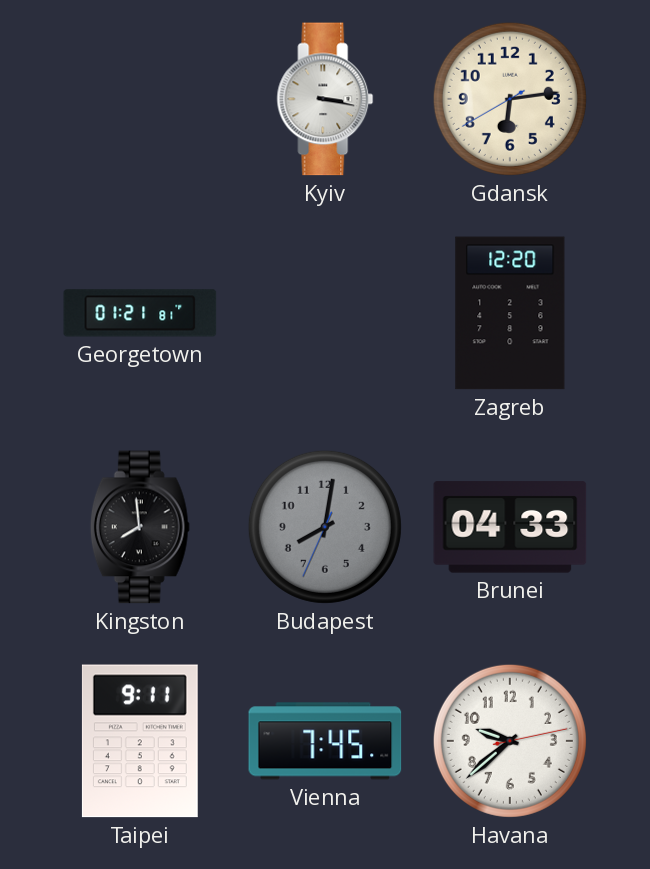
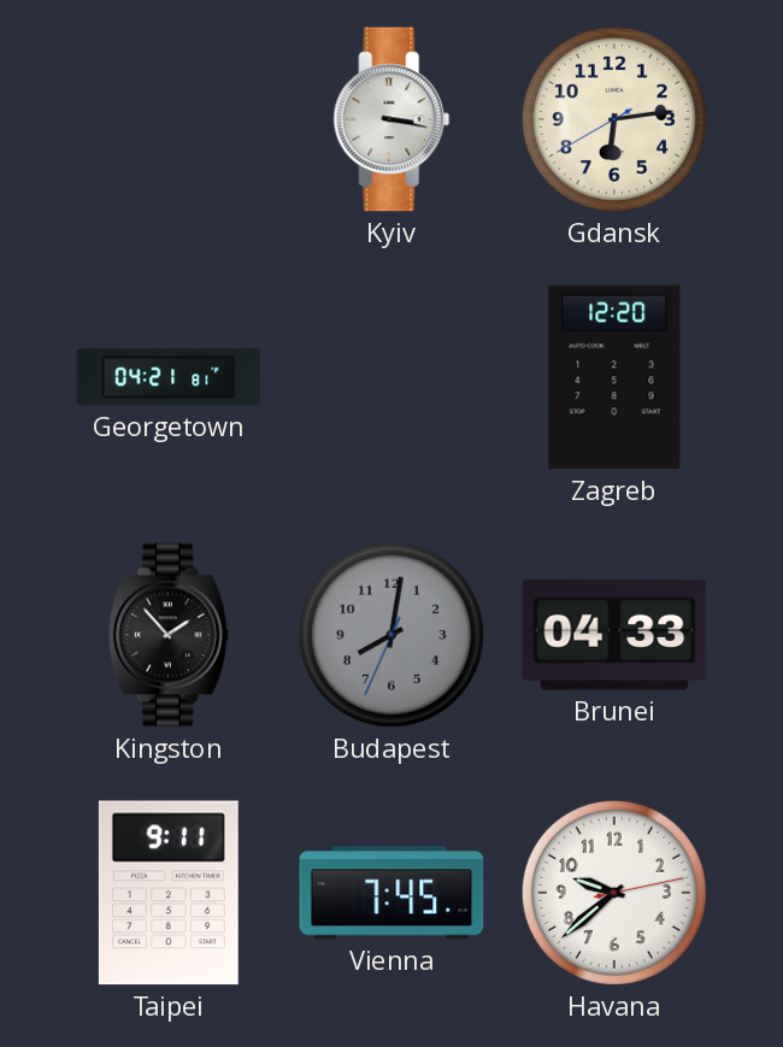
Georgetown: 01:21 -> 04:21
Kingston: 7:59 -> 1:53
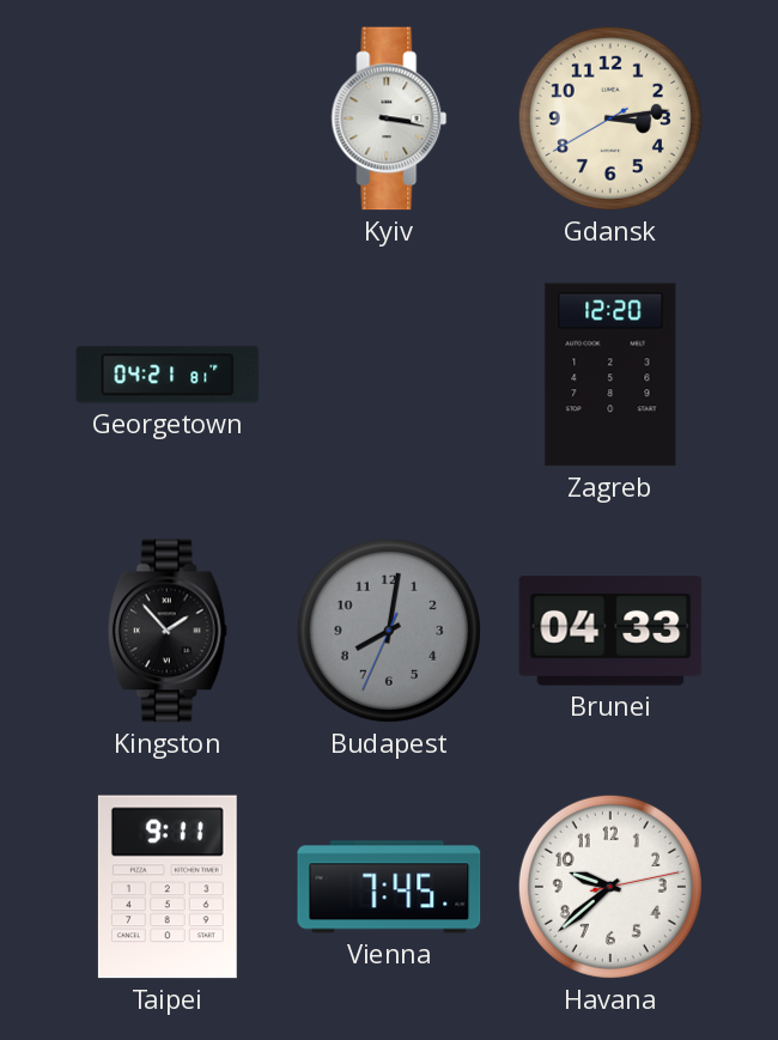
Gdansk: 6:13 -> 3:13
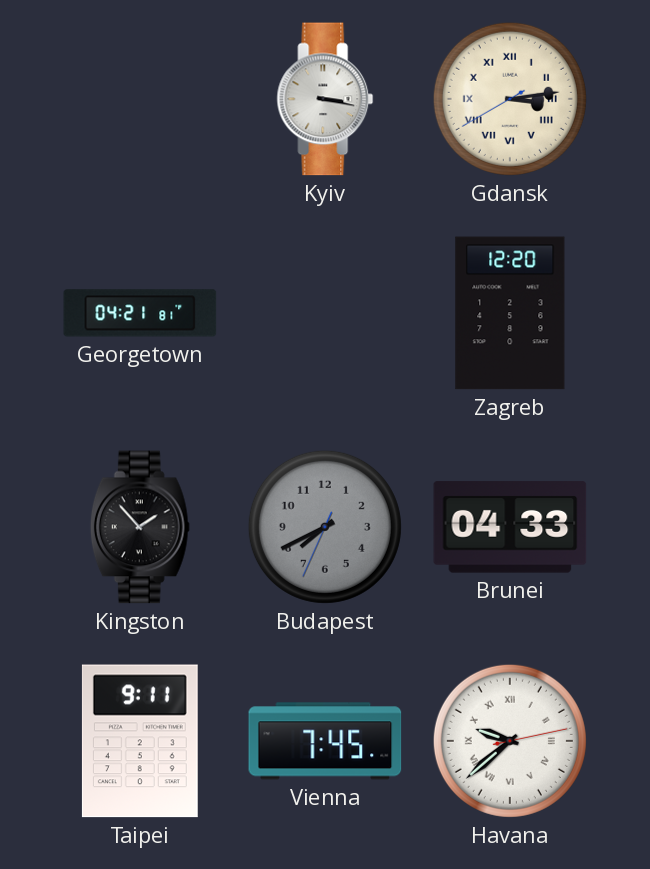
Gdansk numerals: Arabic -> Roman
Budapest: 8:01 -> 7:40
Havana numerals: Arabic -> Roman
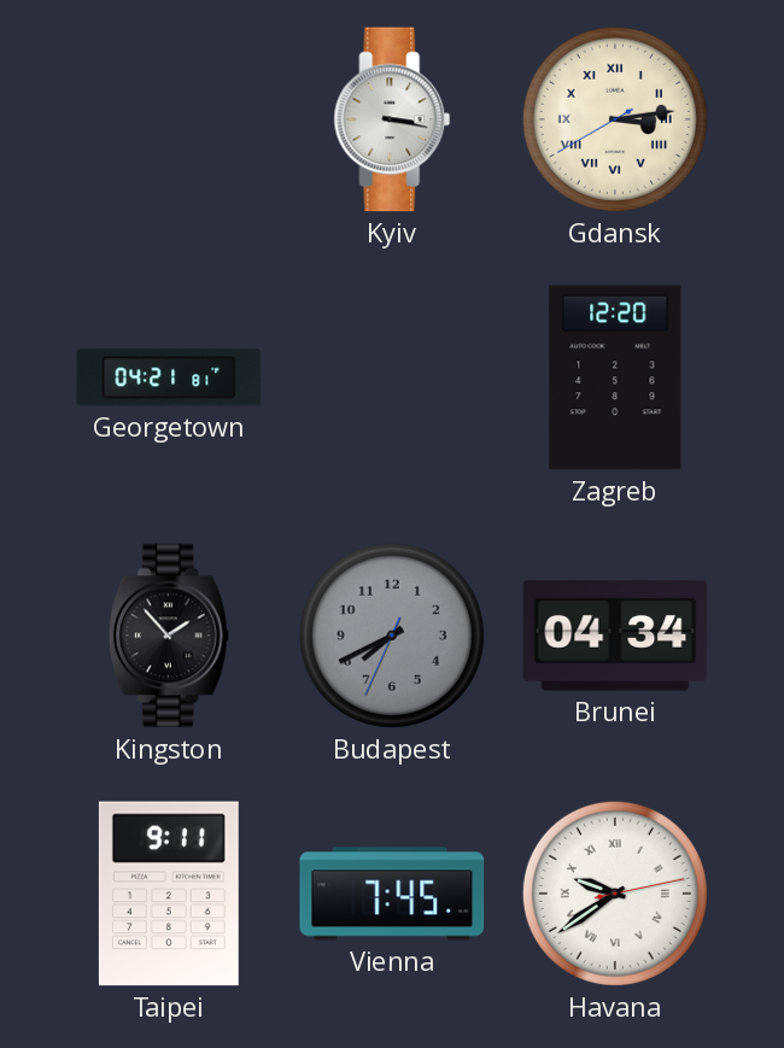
Brunei: 04:33 -> 04:34
Havana: 9:38 -> 9:39
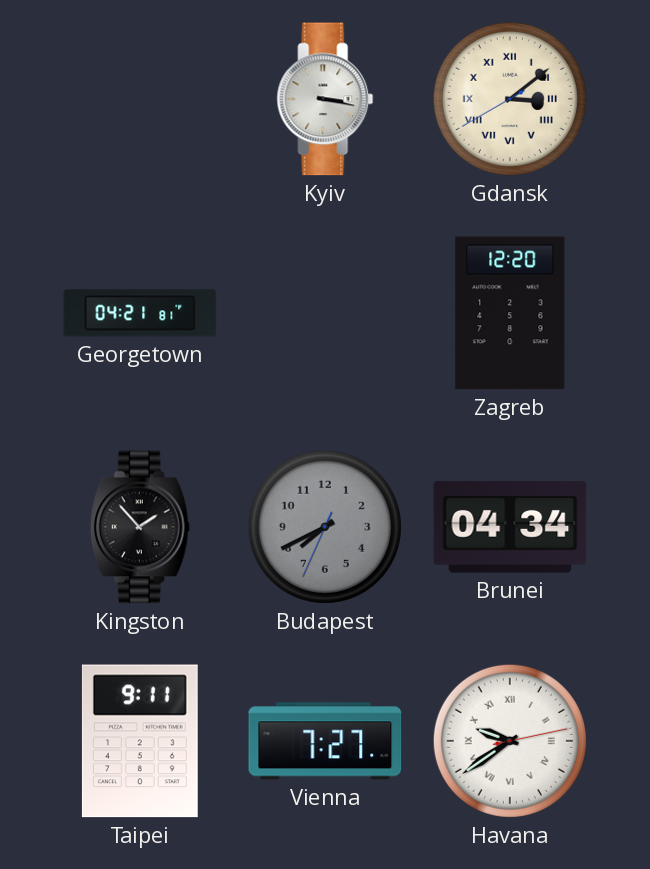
Gdansk: 3:13 -> 3:08
Vienna: 7:45 -> 7:27
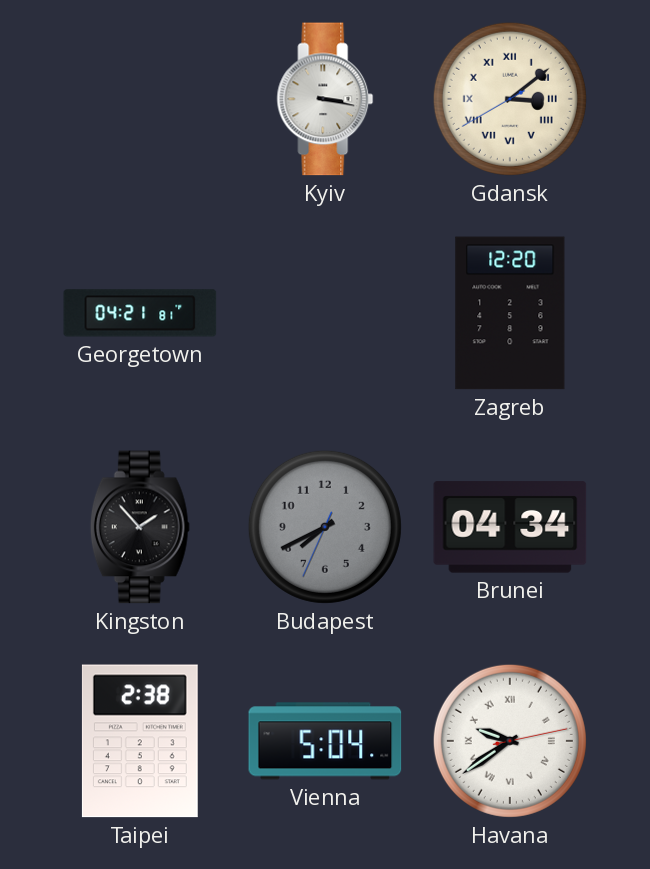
Taipei: 9:11 -> 2:38
Vienna: 7:27 -> 5:04
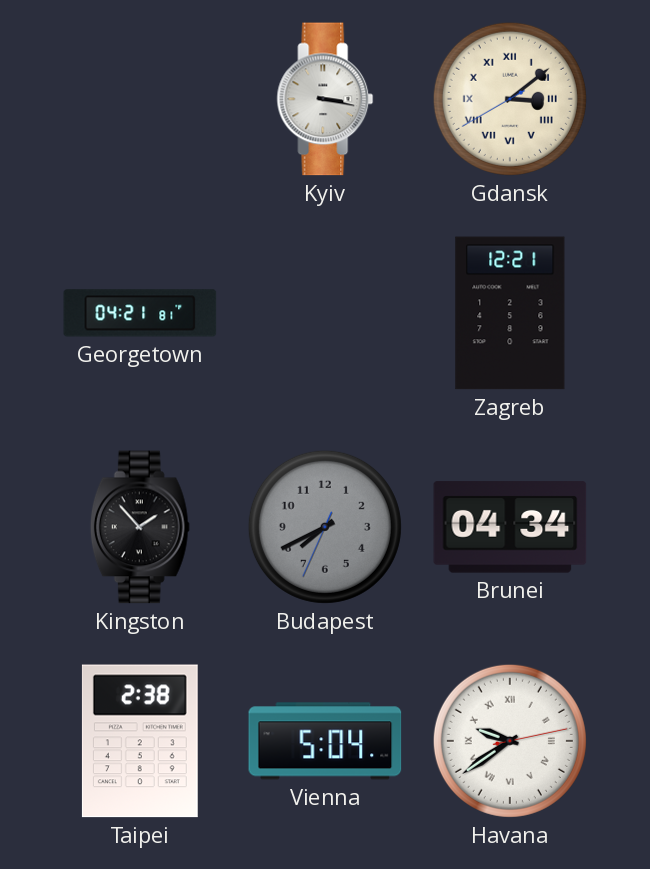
Zagreb: 12:20 -> 12:21
